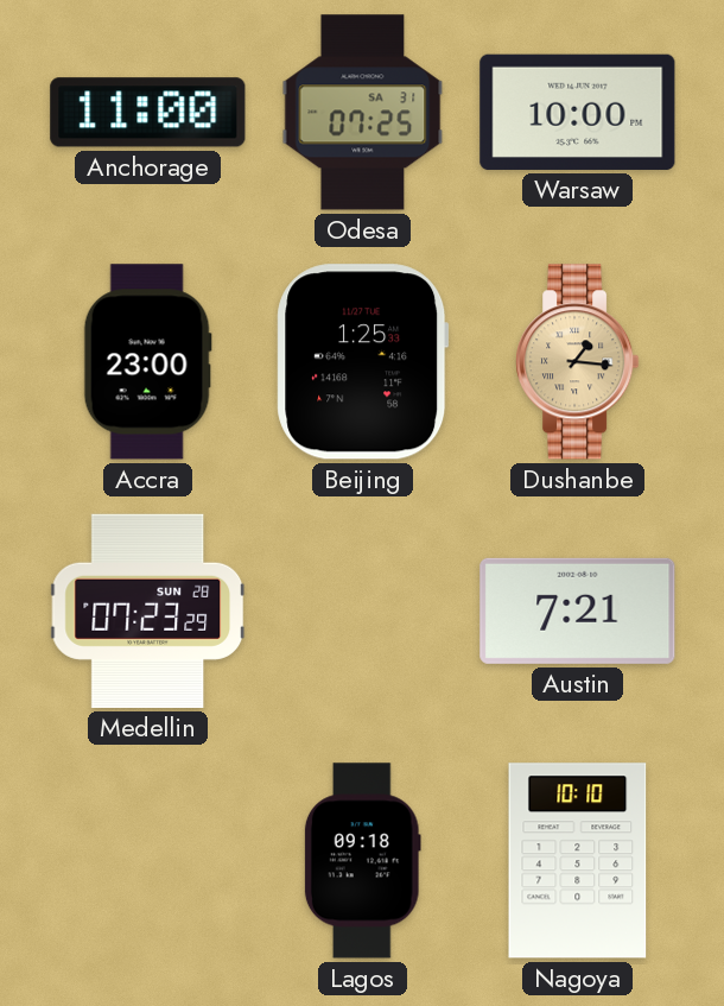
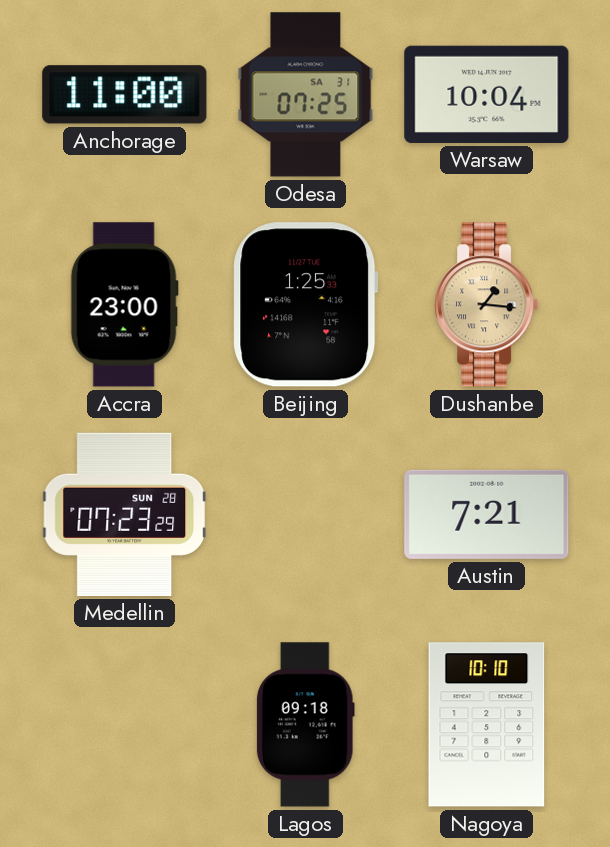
Warsaw: 10:00 -> 10:04
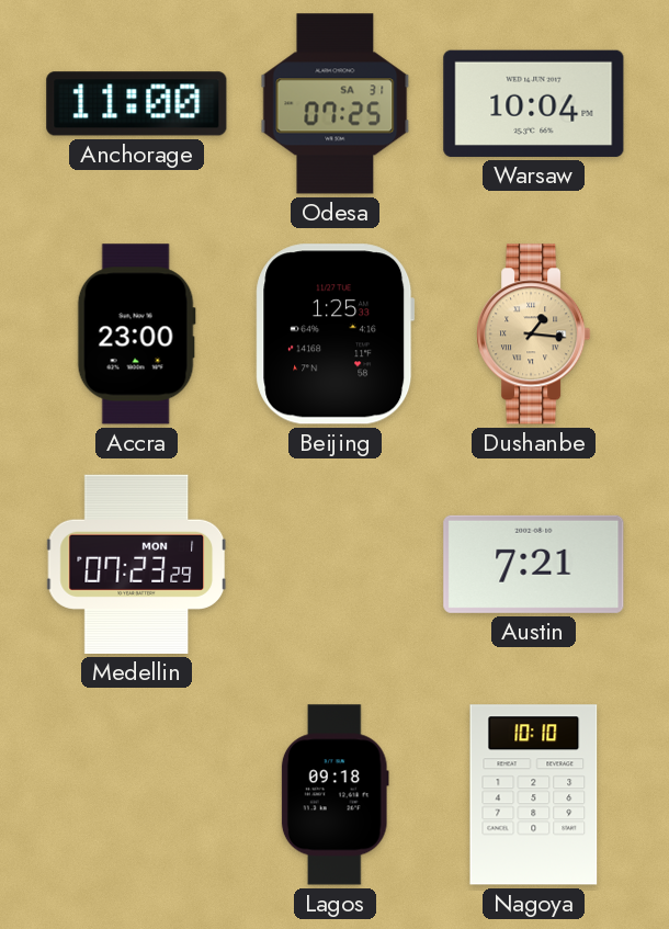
Medellin date: SUN 28 -> MON 1
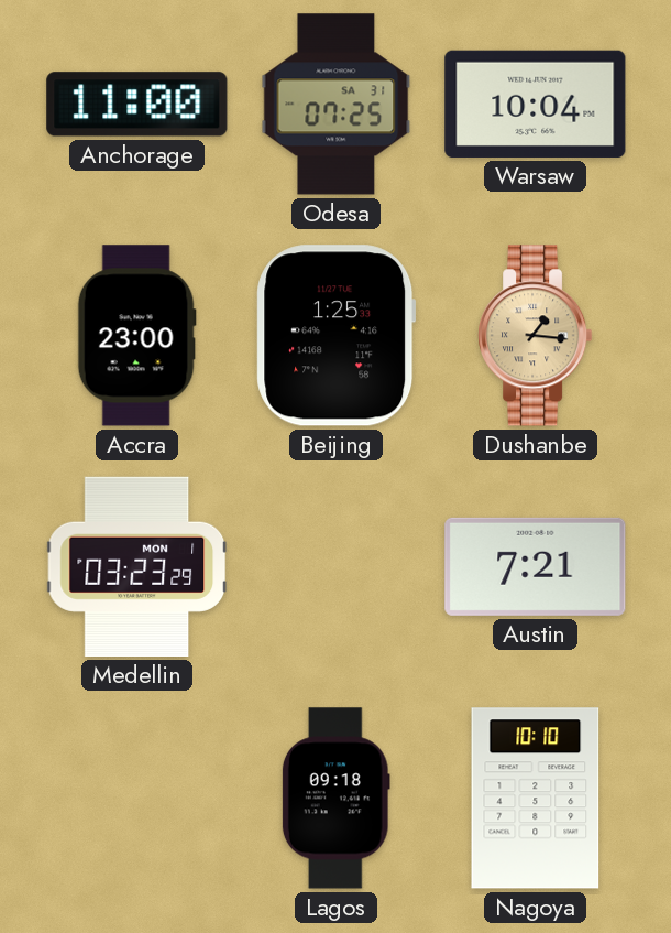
Medellin: 07:23 -> 03:23
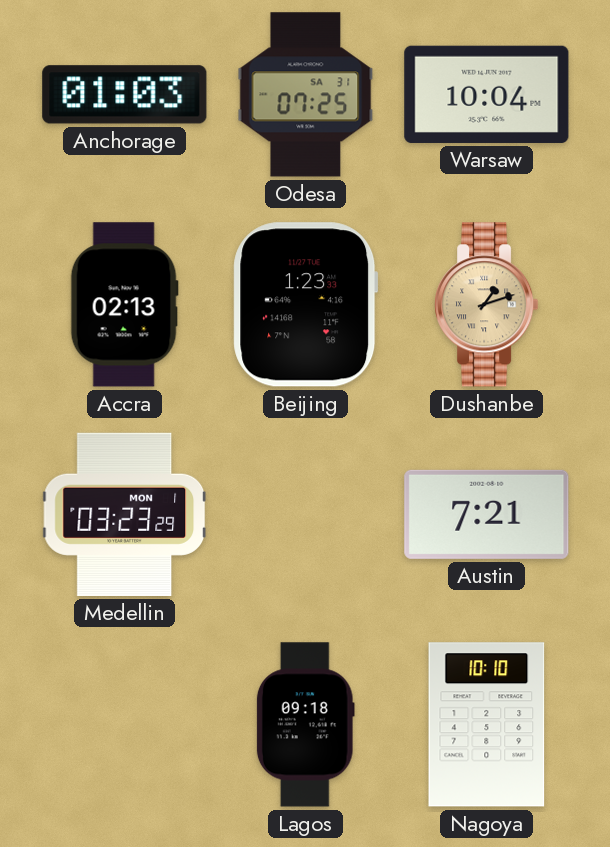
Anchorage: 11:00 -> 01:03
Accra: 23:00 -> 02:13
Beijing: 1:25 -> 1:23
Dushanbe: 1:16 -> 1:12
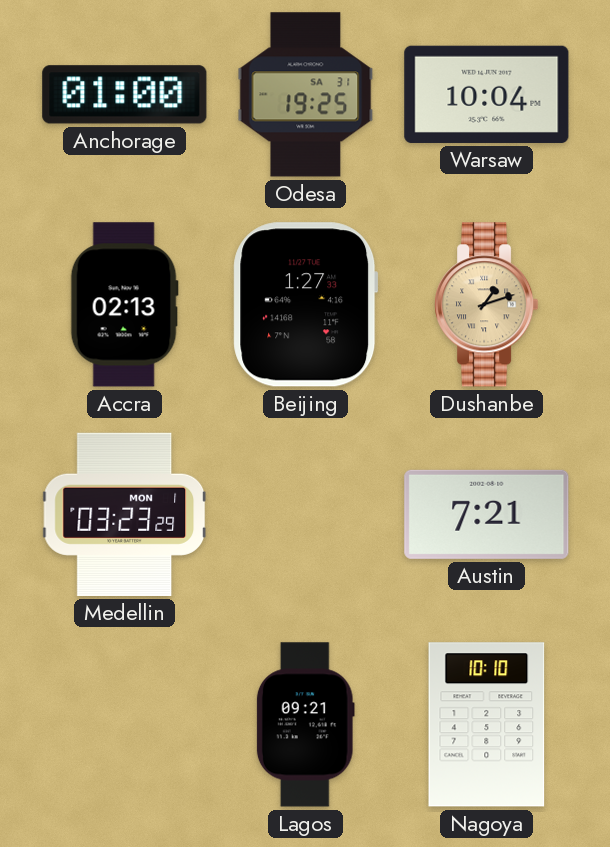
Anchorage: 01:03 -> 01:00
Odesa: 07:25 -> 19:25
Beijing: 1:23 -> 1:27
Lagos: 09:18 -> 09:21
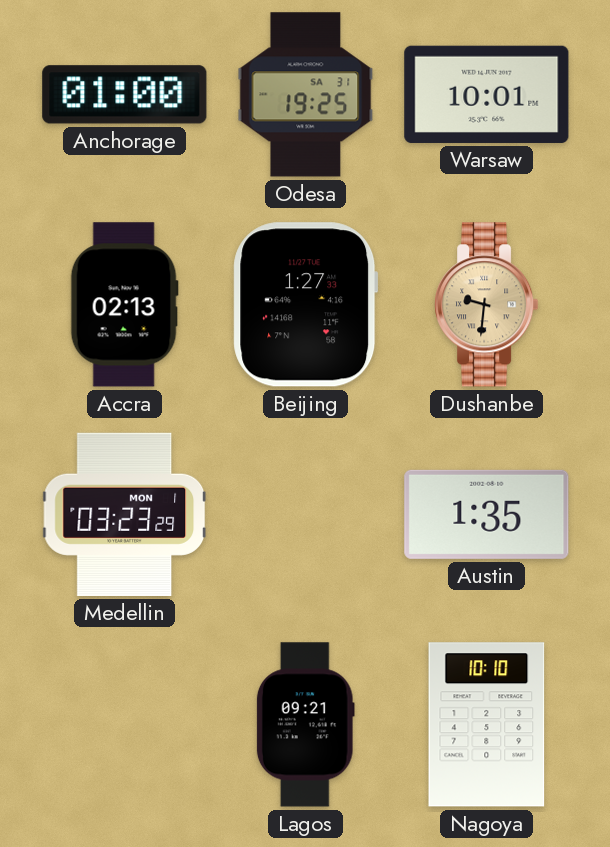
Warsaw: 10:04 -> 10:01
Dushanbe: 1:12 -> 9:31
Austin: 7:21 -> 1:35
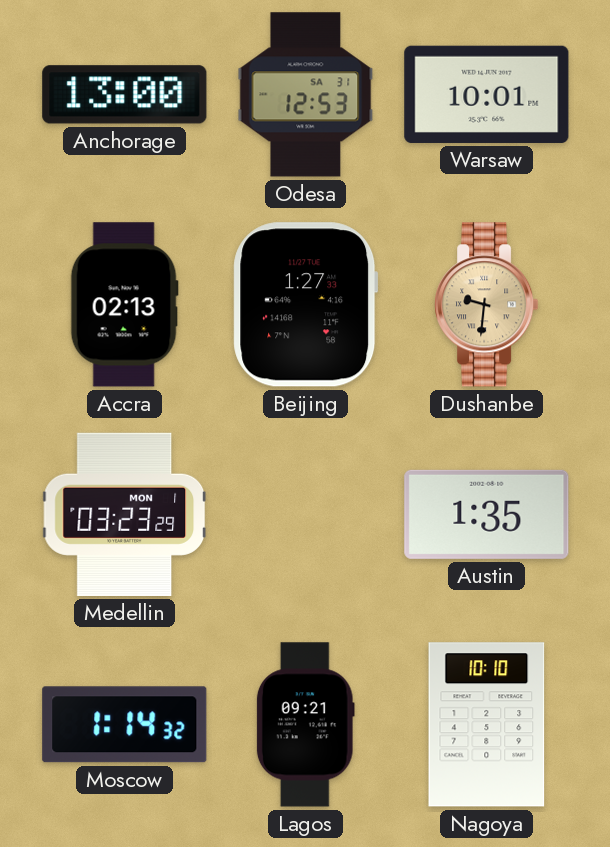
Anchorage: 01:00 -> 13:00
Odesa: 19:25 -> 12:53
Moscow: none -> 1:14
